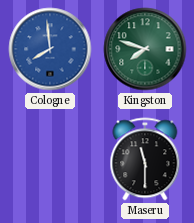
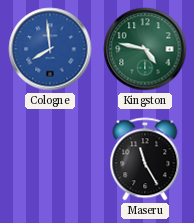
Kingston: 7:48 -> 4:47
Maseru: 11:30 -> 11:25
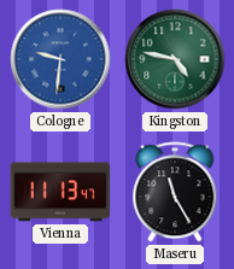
Cologne: 7:59 -> 9:31
Vienna: none -> 11:13
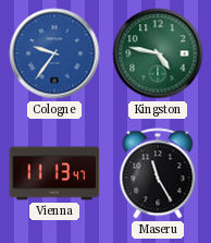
Cologne: 9:31 -> 9:36
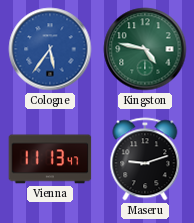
Cologne: 9:36 -> 5:36
Maseru: 11:25 -> 9:12
